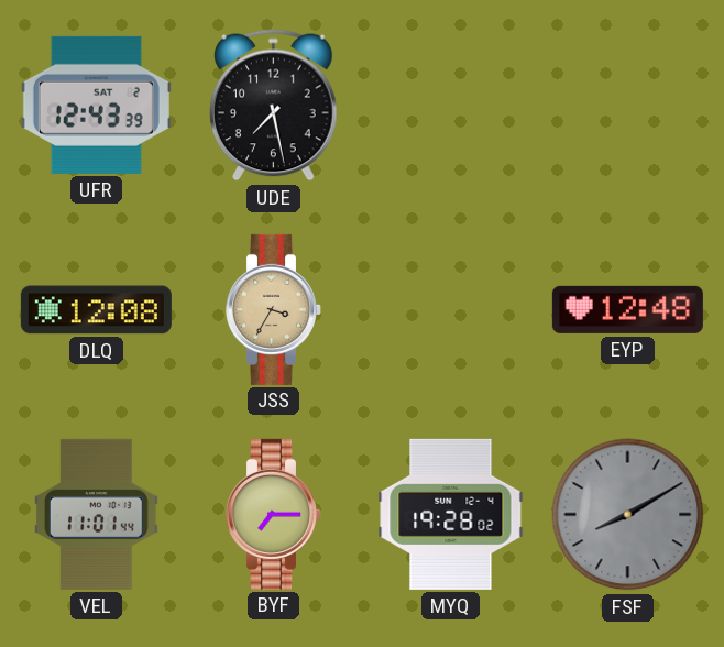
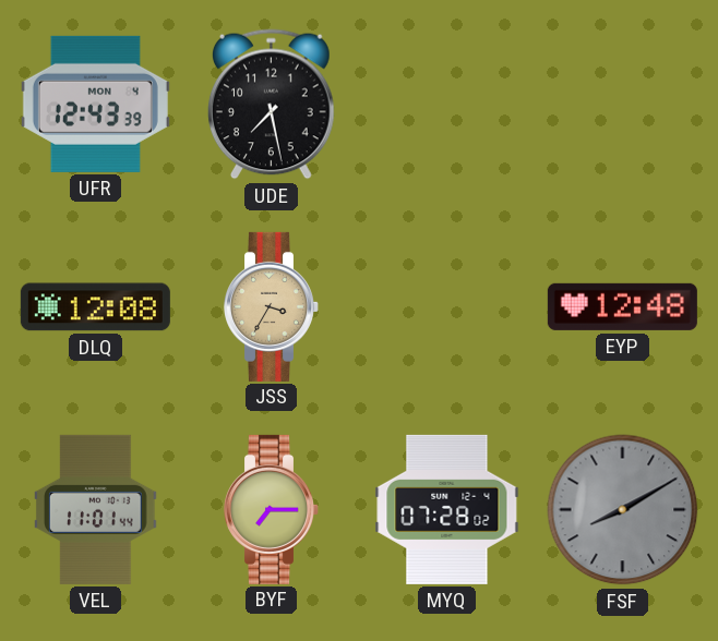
UFR date: SAT 2 -> MON 4
MYQ: 19:28 -> 07:28
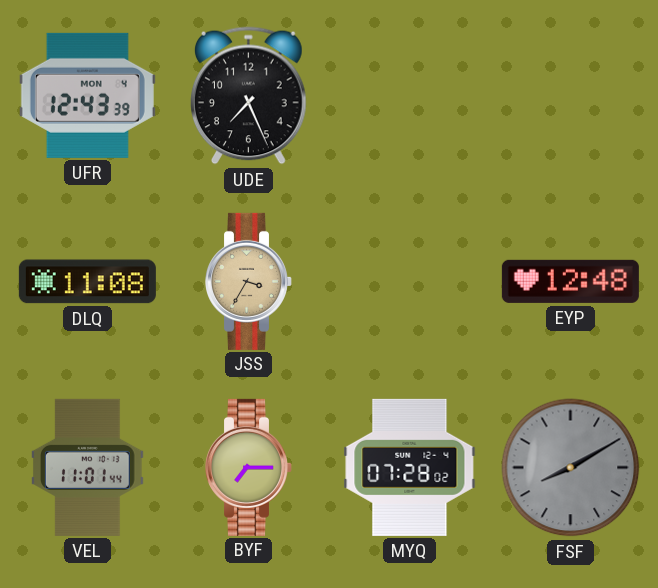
UDE: 7:28 -> 7:26
DLQ: 12:08 -> 11:08
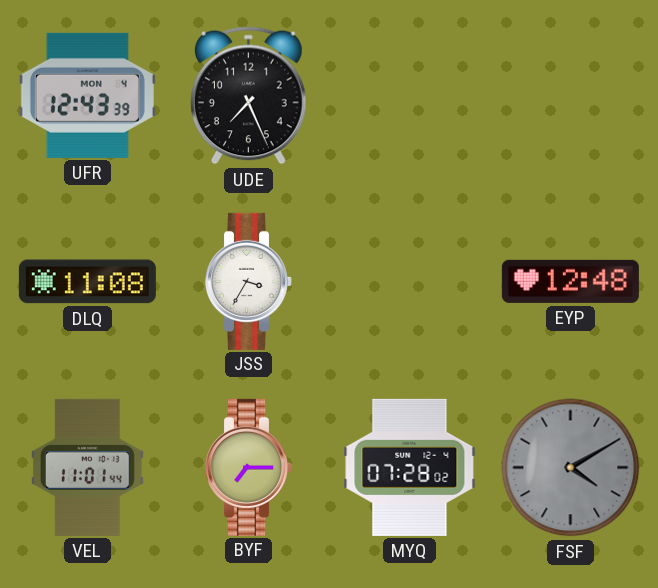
JSS dial: champagne -> white
FSF: 8:10 -> 4:10
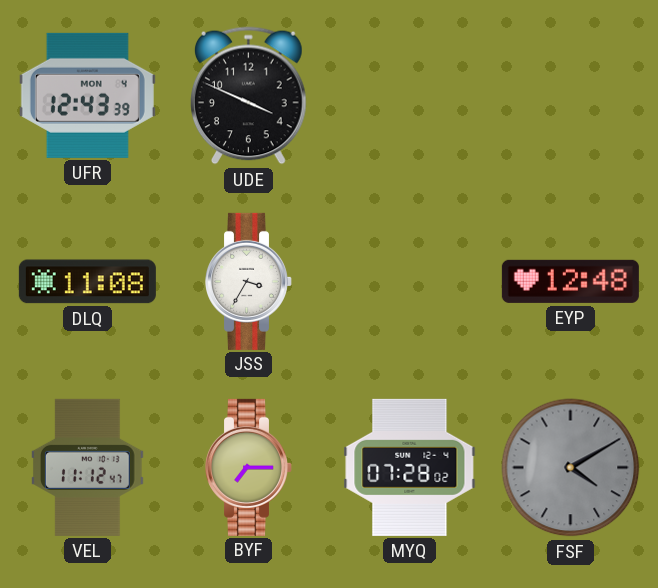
UDE: 7:26 -> 3:49
VEL: 11:01 -> 11:12
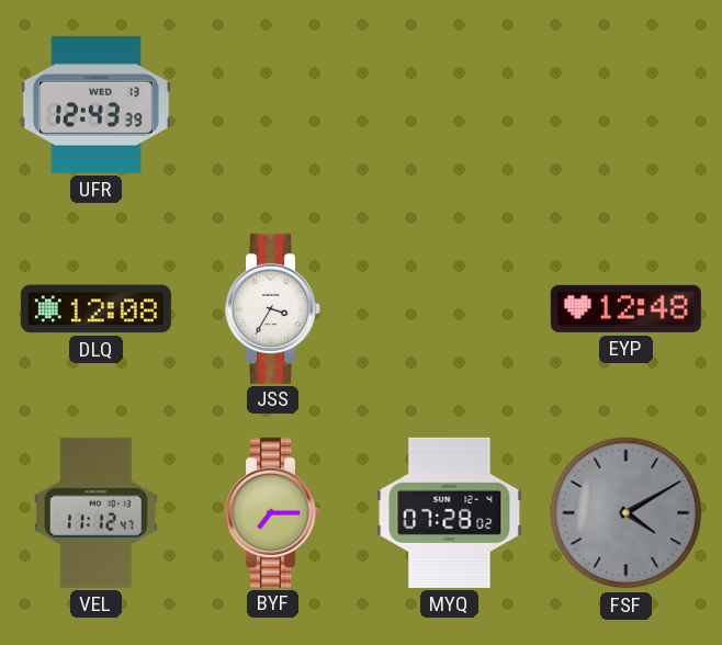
UFR date: MON 4 -> WED 13
UDE: 3:49 -> none
DLQ: 11:08 -> 12:08
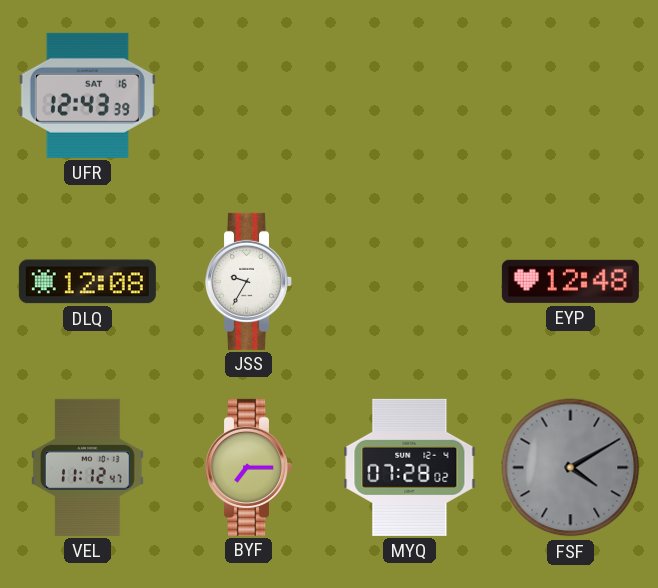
UFR date: WED 13 -> SAT 16
JSS: 3:35 -> 9:35
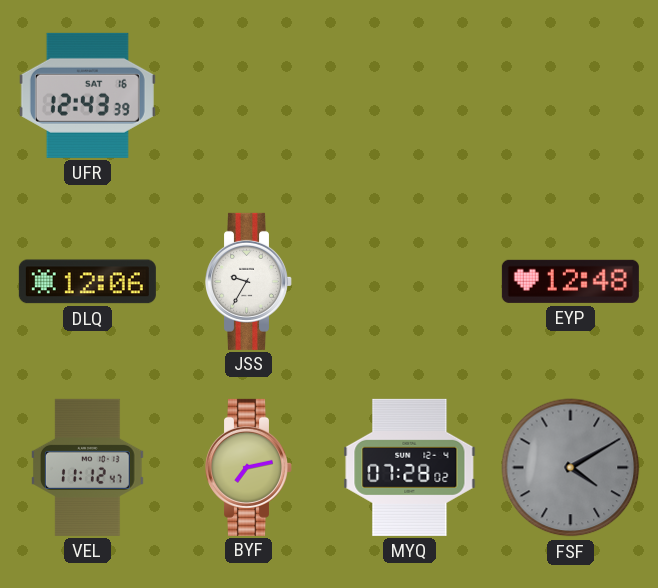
DLQ: 12:08 -> 12:06
BYF: 7:15 -> 7:13
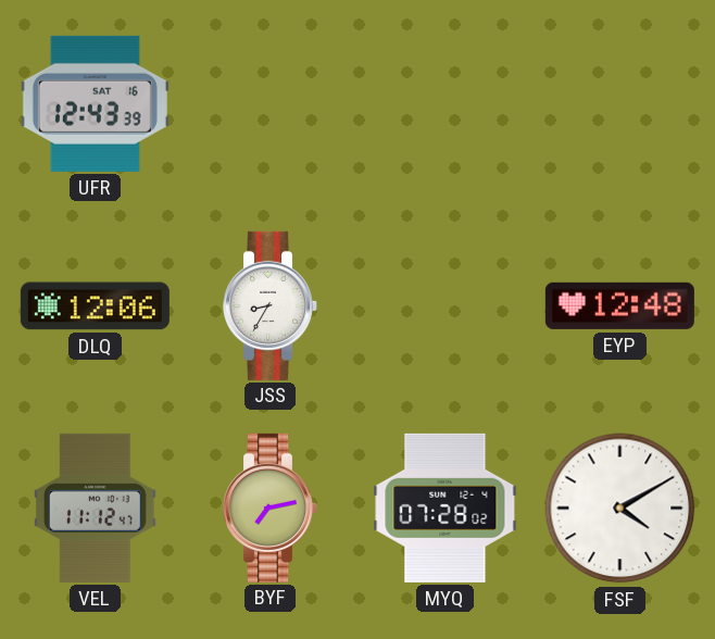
JSS: 9:35 -> 8:35
FSF dial: grey -> white
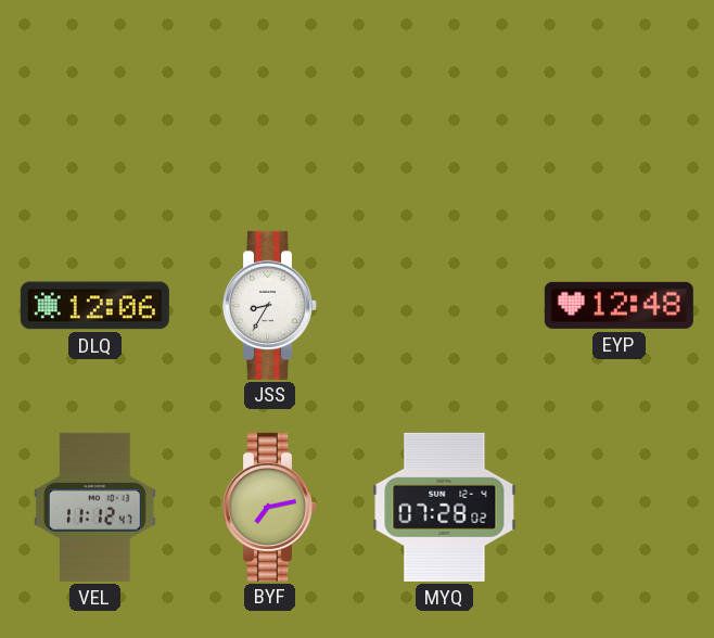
UFR: 12:43 -> none
FSF: 4:10 -> none
